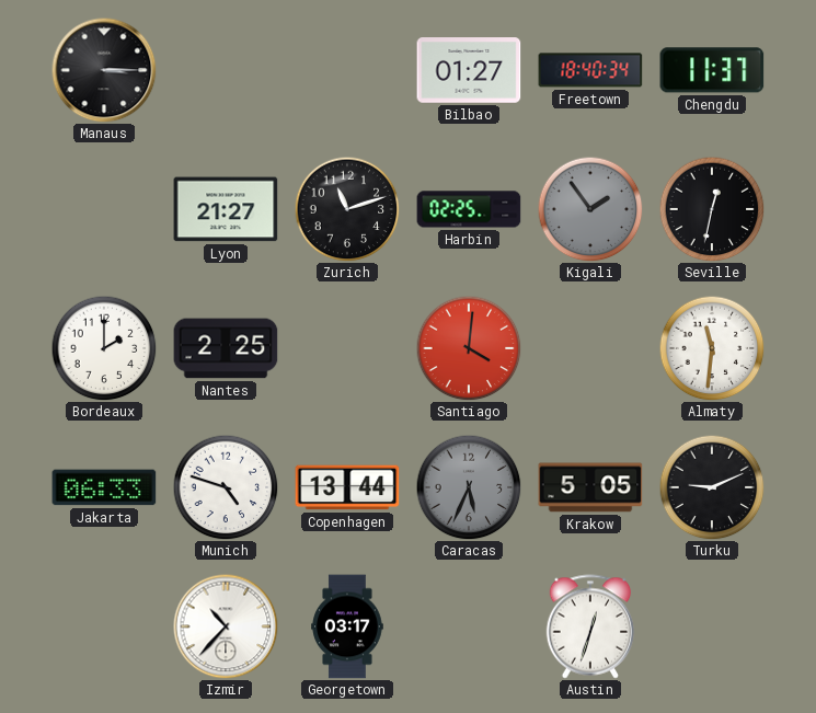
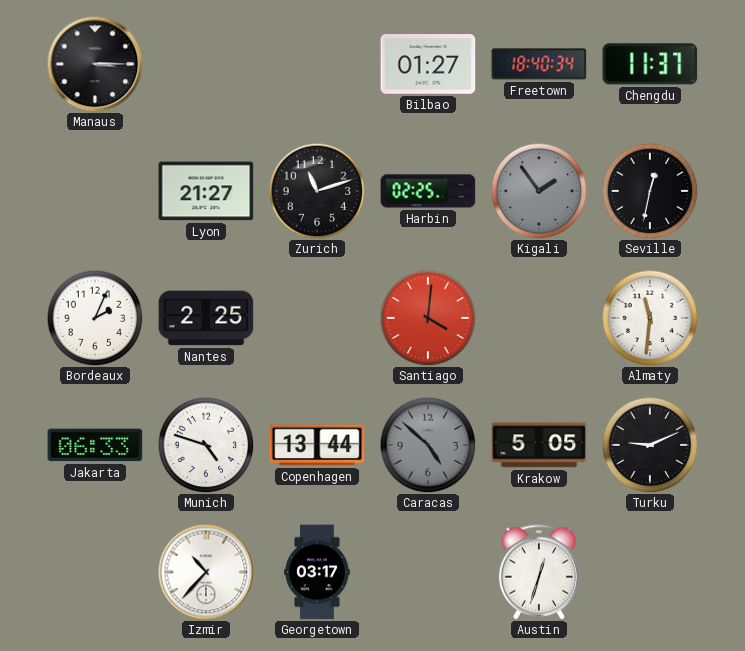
Bordeaux: 2:00 -> 2:04
Caracas: 5:34 -> 4:52
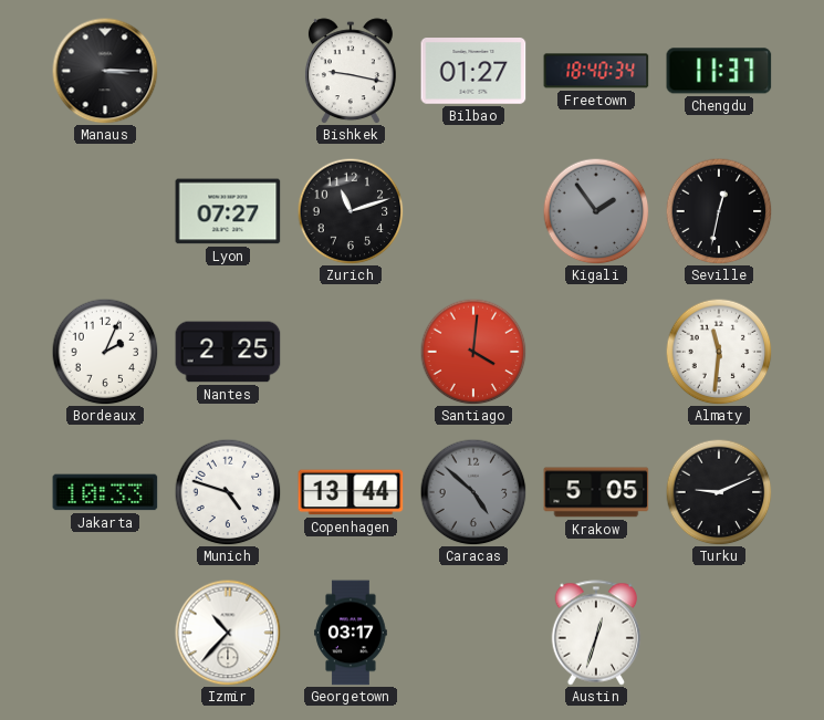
Bishkek: none -> 9:17
Lyon: 21:27 -> 07:27
Harbin: 02:25 -> none
Jakarta: 06:33 -> 10:33
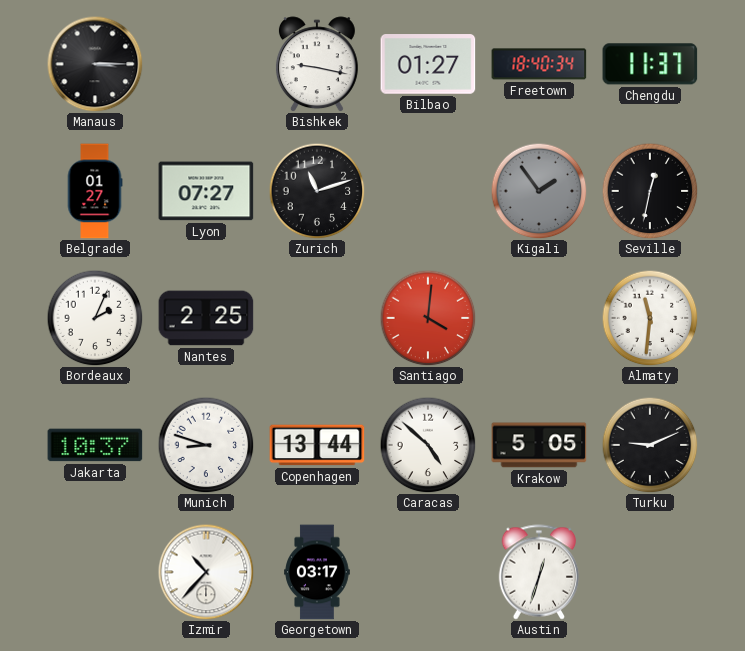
Belgrade: none -> 01:27
Jakarta: 10:33 -> 10:37
Munich: 4:48 -> 8:48
Caracas dial: grey -> white
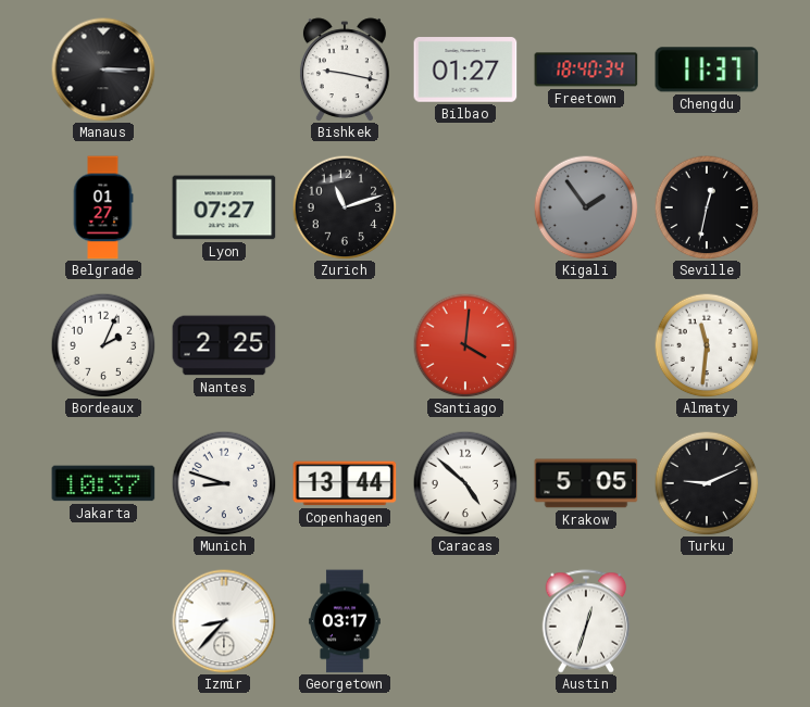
Izmir: 10:37 -> 8:37
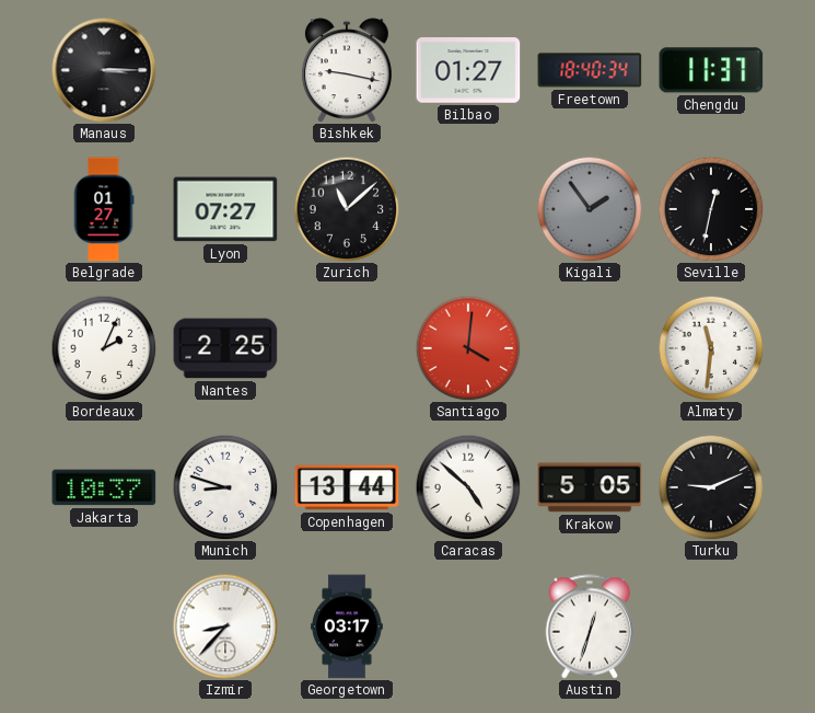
Zurich: 11:12 -> 11:08
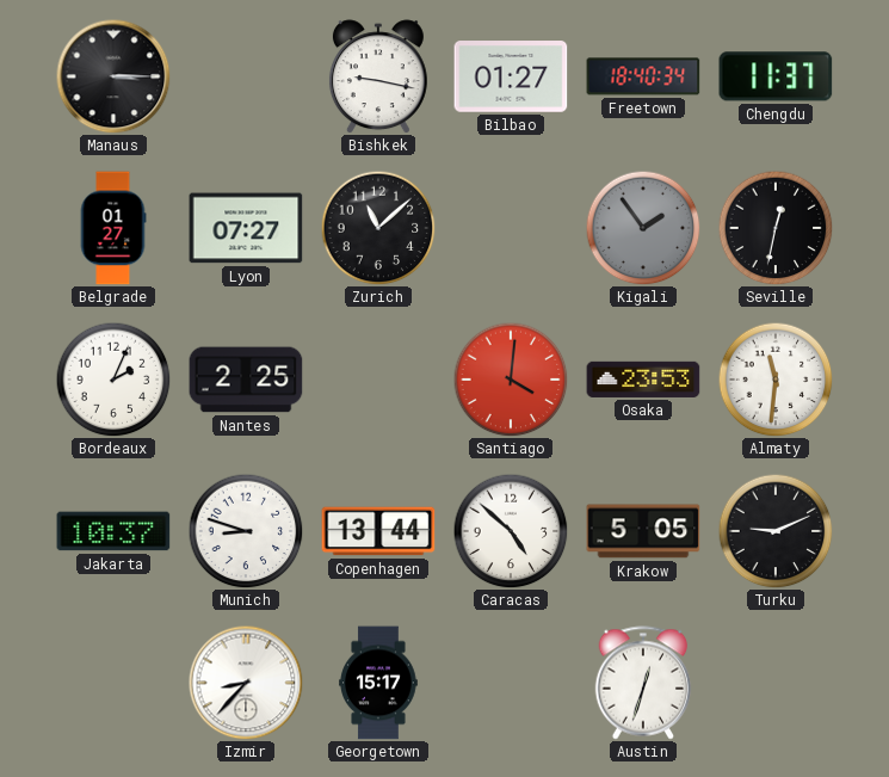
Osaka: none -> 23:53
Georgetown: 03:17 -> 15:17
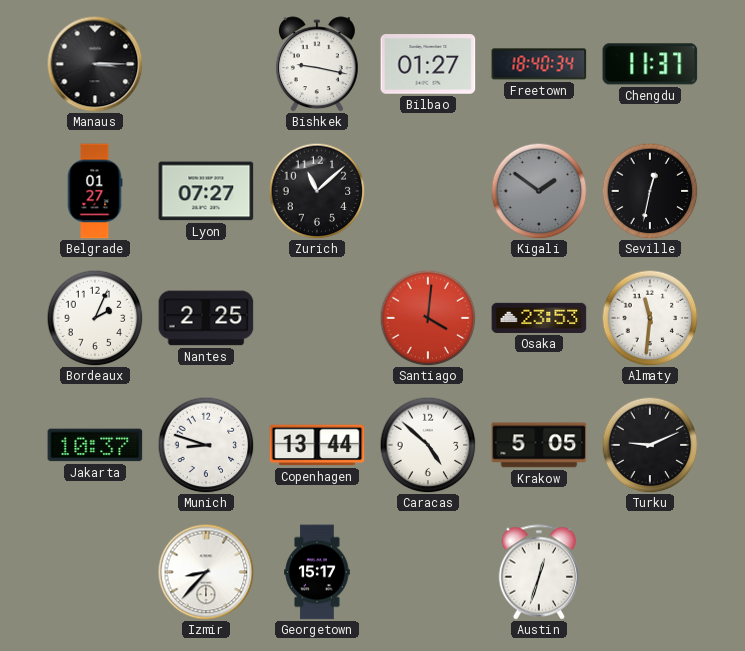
Kigali: 1:54 -> 1:51
